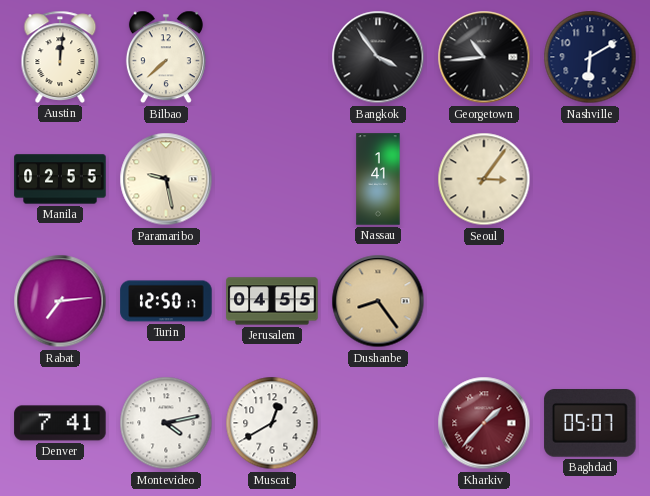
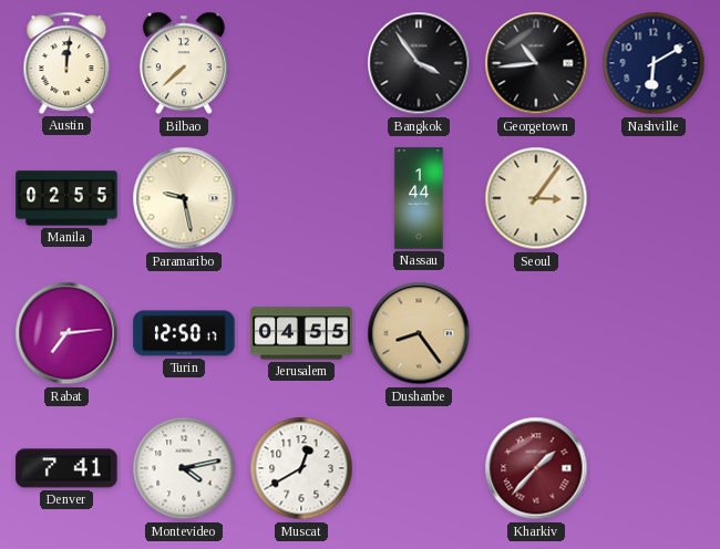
Nassau: 1:41 -> 1:44
Baghdad: 05:07 -> none
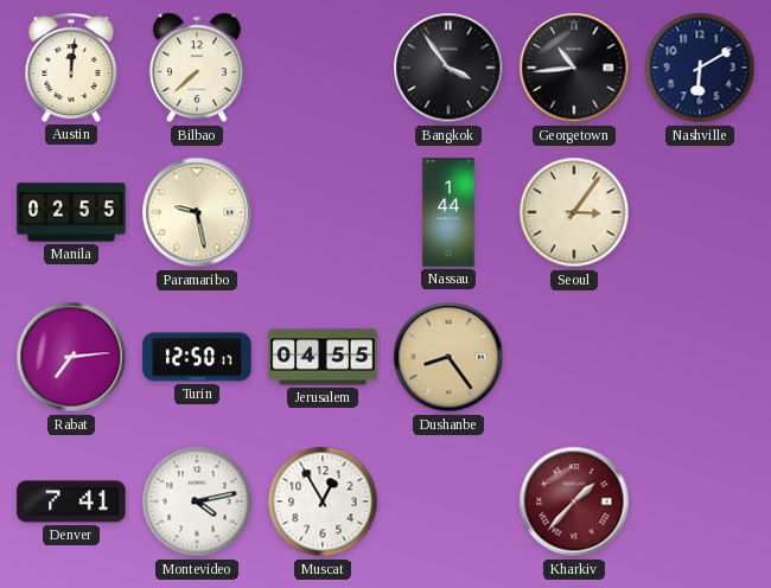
Muscat: 12:40 -> 12:55
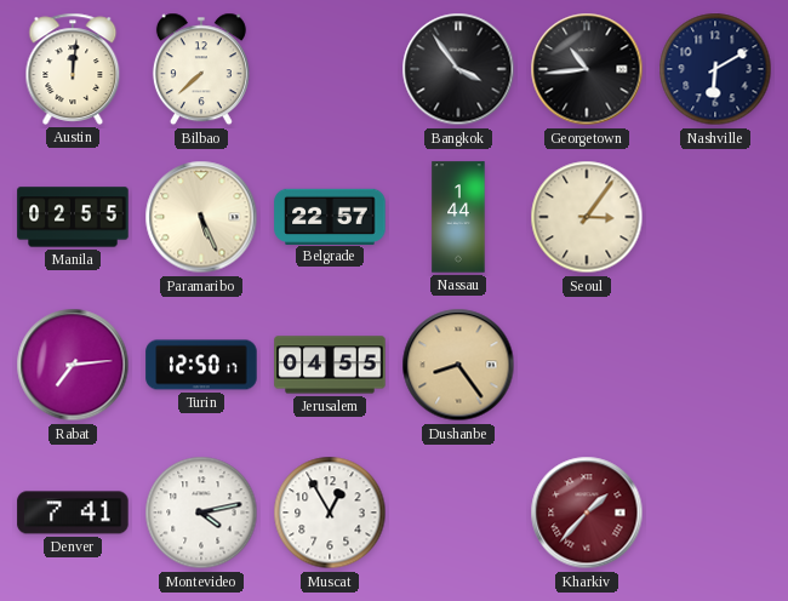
Paramaribo: 9:28 -> 5:26
Belgrade: none -> 22:57
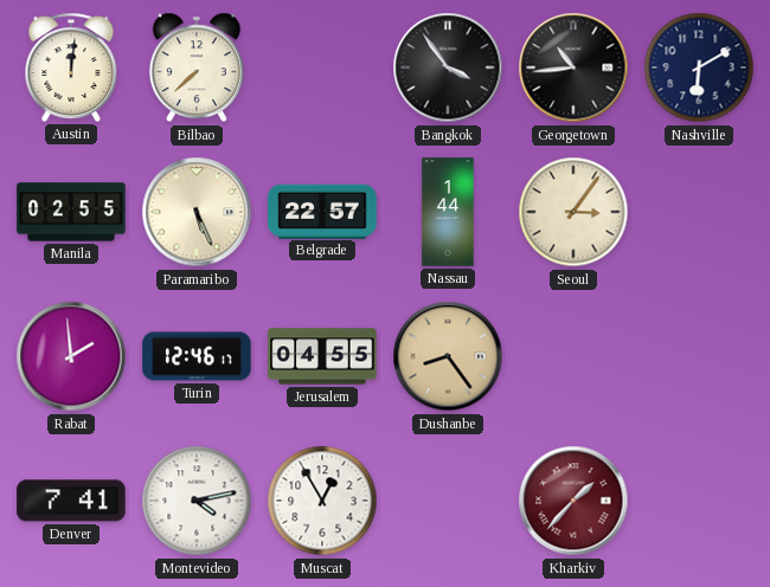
Rabat: 7:14 -> 1:59
Turin: 12:50 -> 12:46
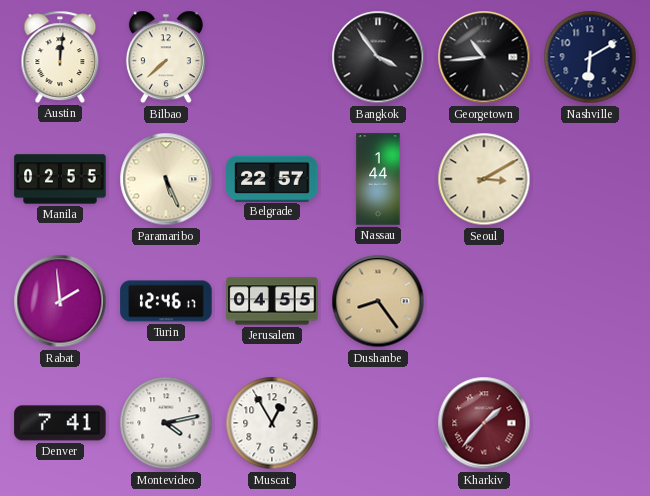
Seoul: 3:06 -> 3:10
